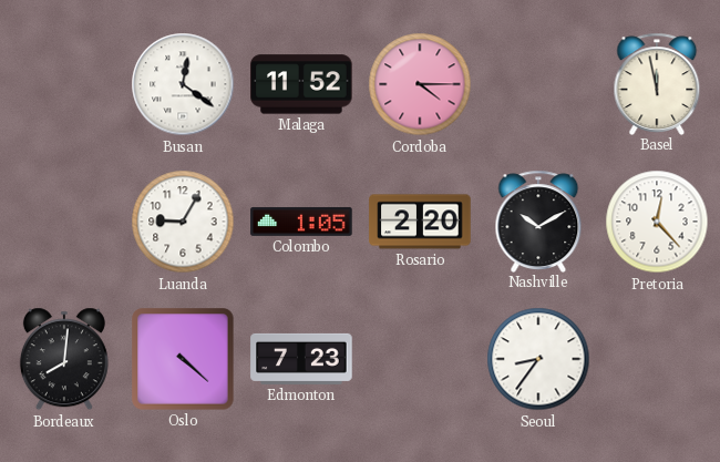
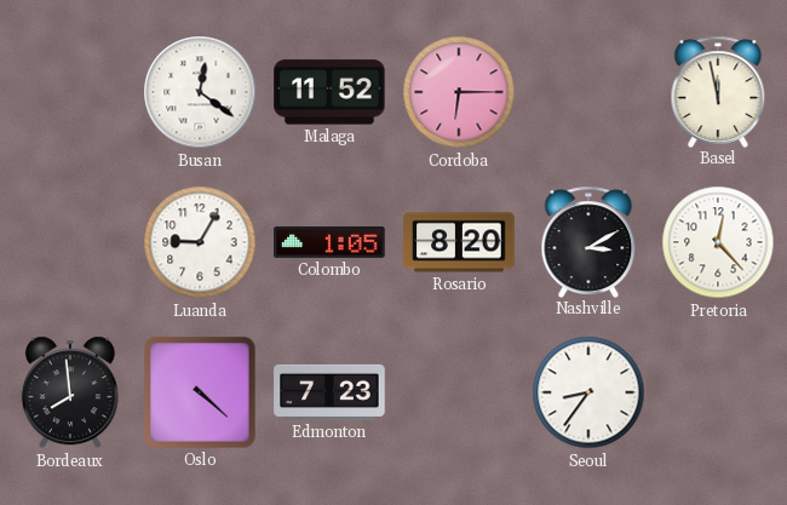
Cordoba: 4:15 -> 6:15
Rosario: 2:20 -> 8:20
Nashville: 10:10 -> 3:10
Bordeaux: 8:01 -> 7:59
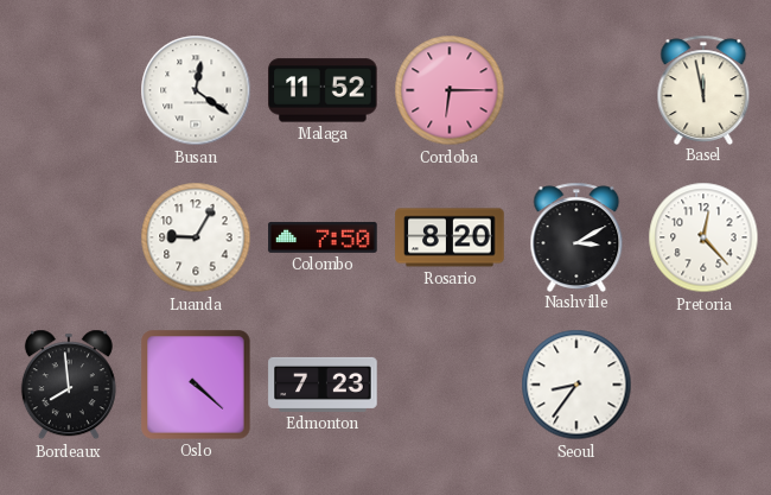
Colombo: 1:05 -> 7:50
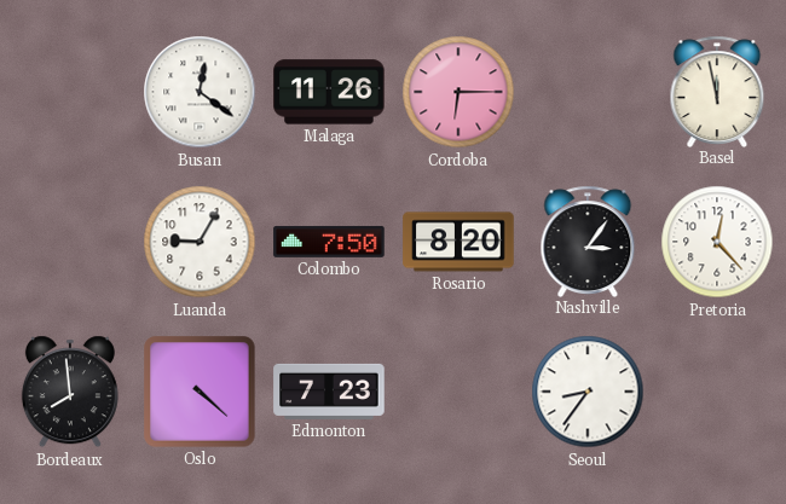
Malaga: 11:52 -> 11:26
Nashville: 3:10 -> 3:06
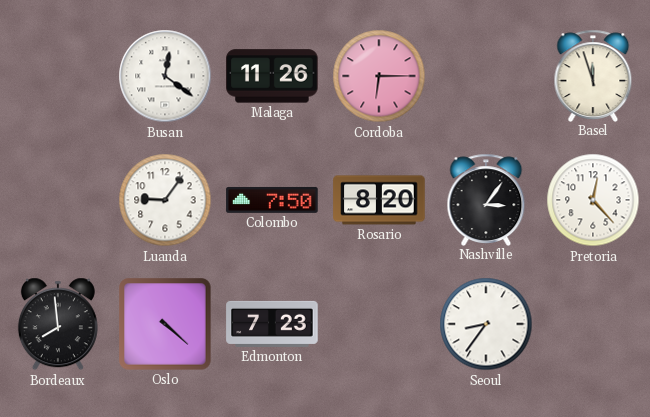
Basel: 11:58 -> 11:57
Luanda: 9:05 -> 9:06
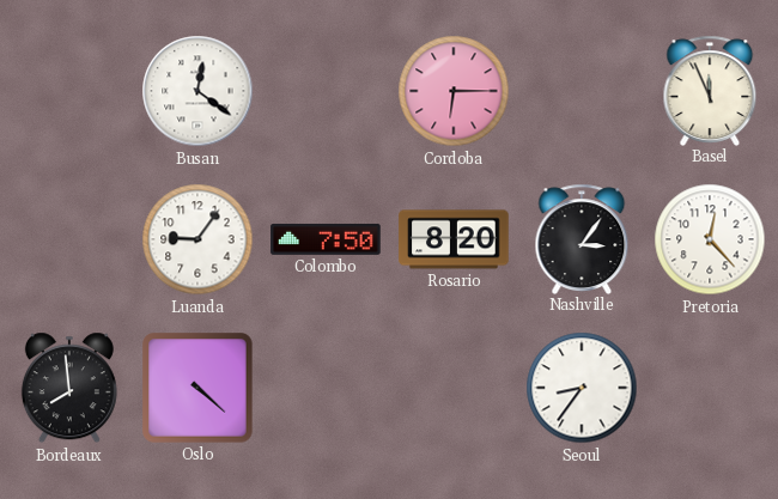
Malaga: 11:26 -> none
Basel: 11:57 -> 11:56
Edmonton: 7:23 -> none
